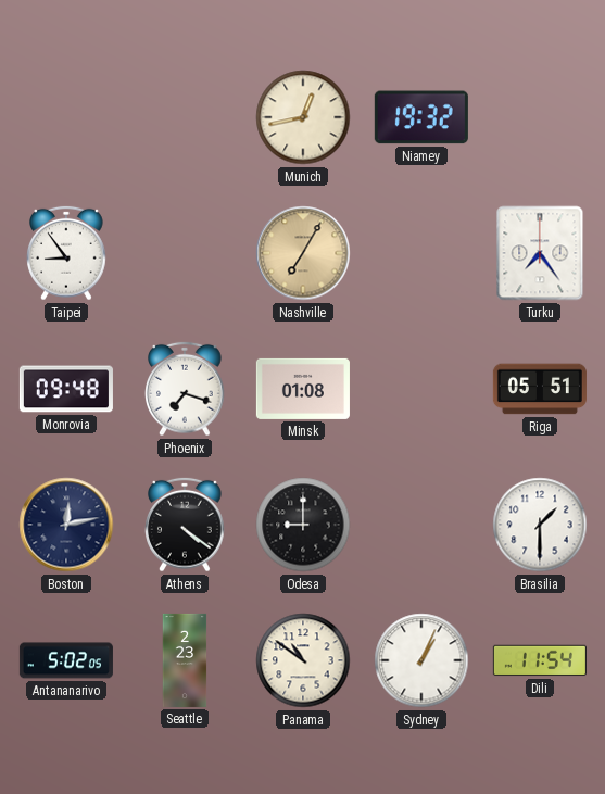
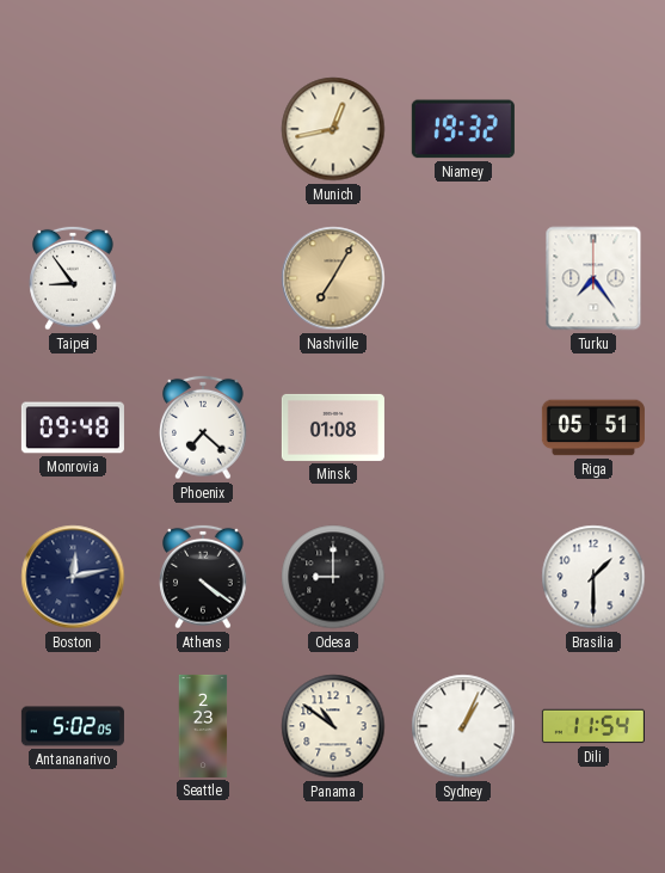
Phoenix: 7:18 -> 7:22
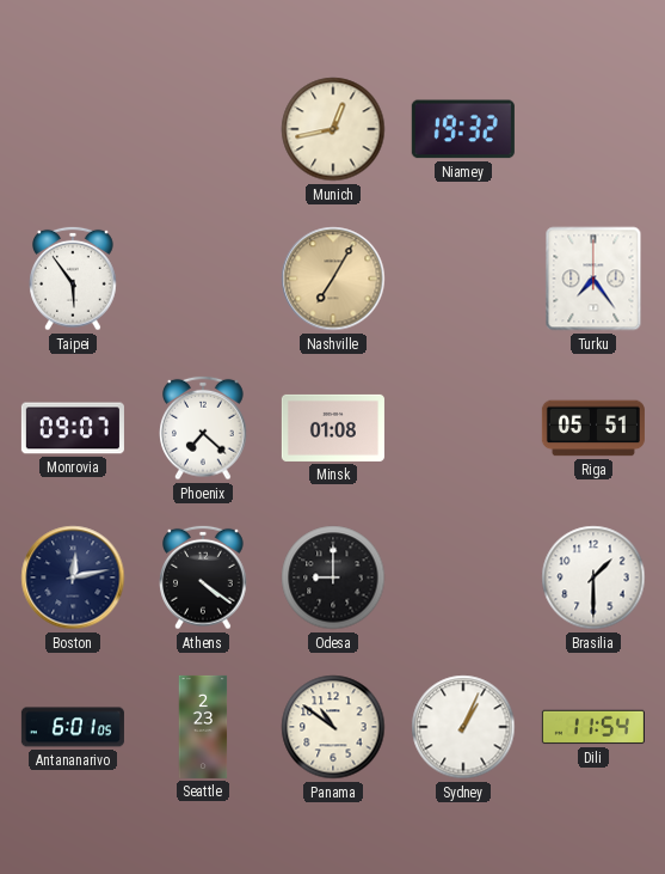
Taipei: 8:54 -> 5:54
Monrovia: 09:48 -> 09:07
Antananarivo: 5:02 -> 6:01
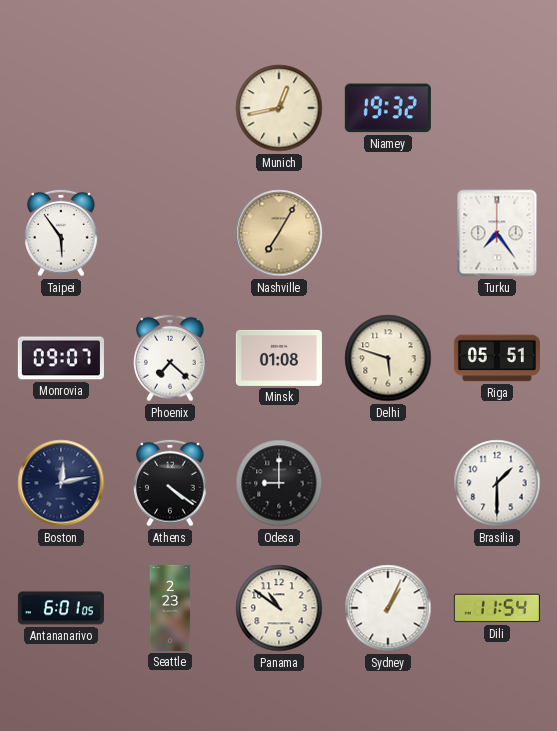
Delhi: none -> 5:48
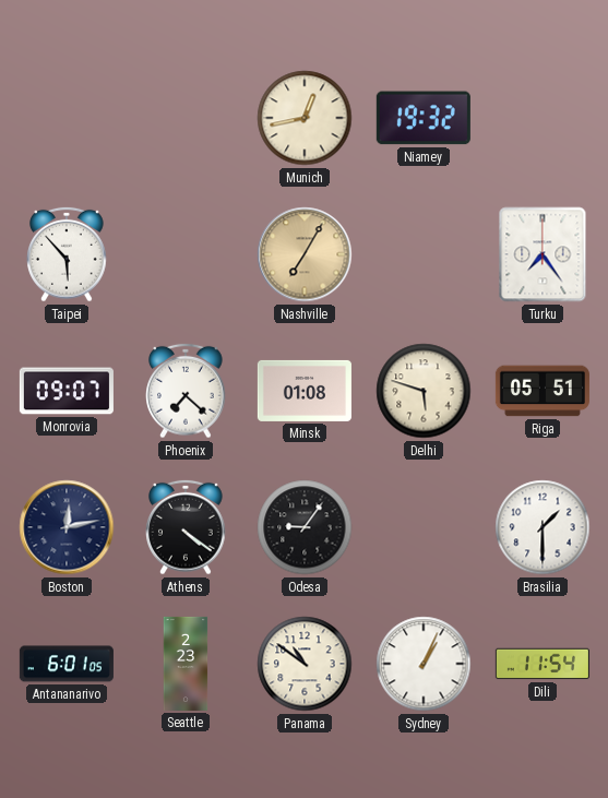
Taipei: 5:54 -> 5:53
Odesa: 9:00 -> 9:06
